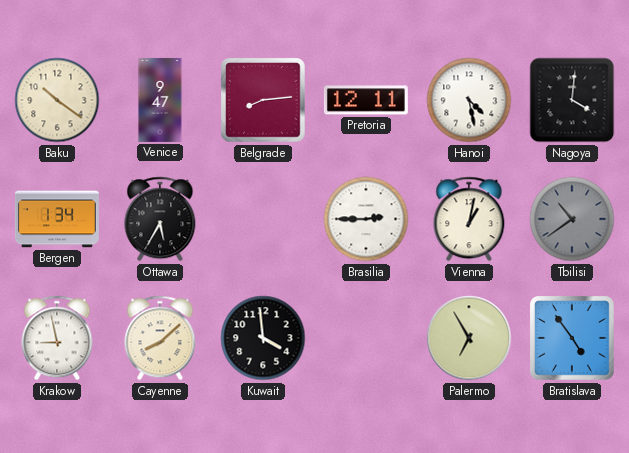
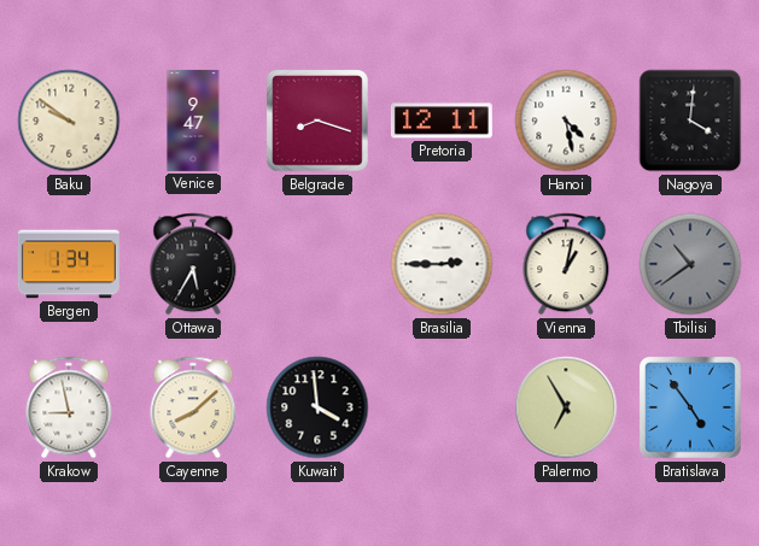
Baku: 10:21 -> 9:51
Belgrade: 8:14 -> 8:18
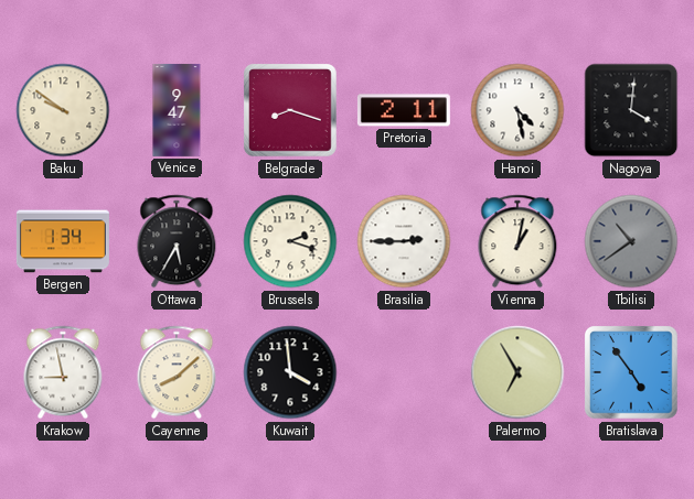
Pretoria: 12:11 -> 2:11
Brussels: none -> 2:18
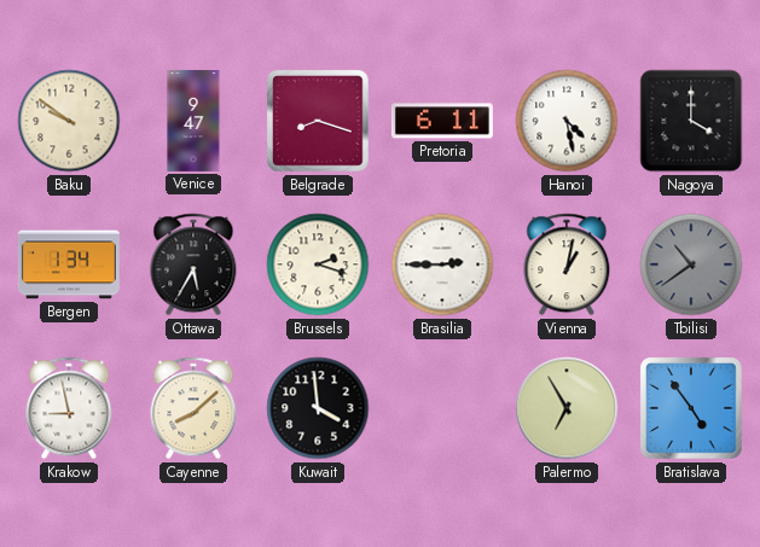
Pretoria: 2:11 -> 6:11
Nagoya: 4:01 -> 4:00
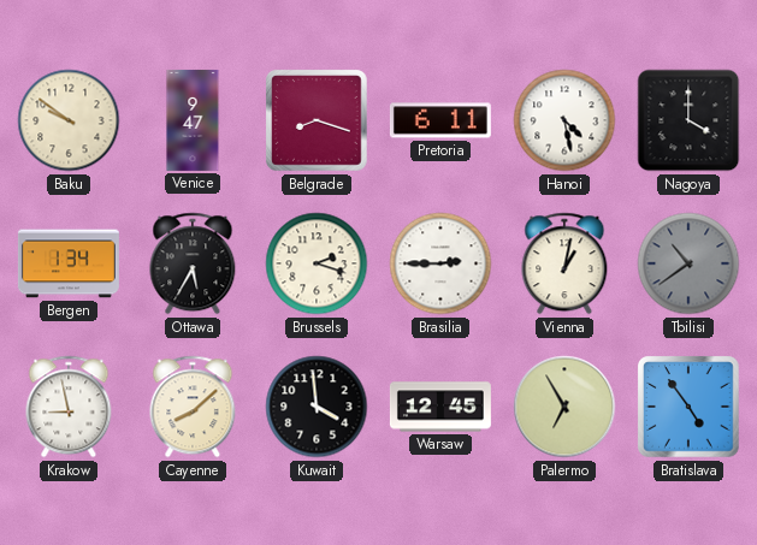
Warsaw: none -> 12:45
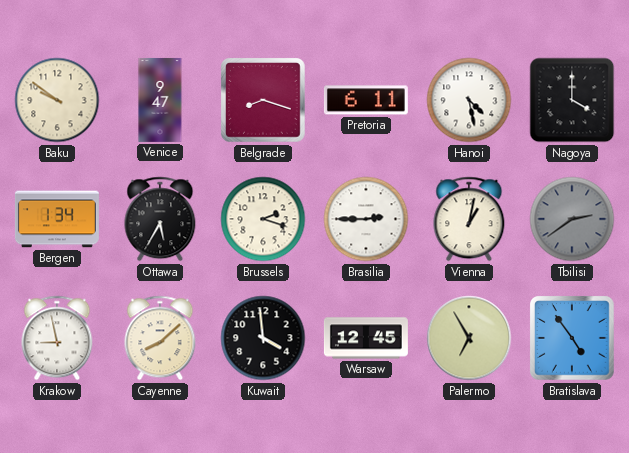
Tbilisi: 10:39 -> 2:39
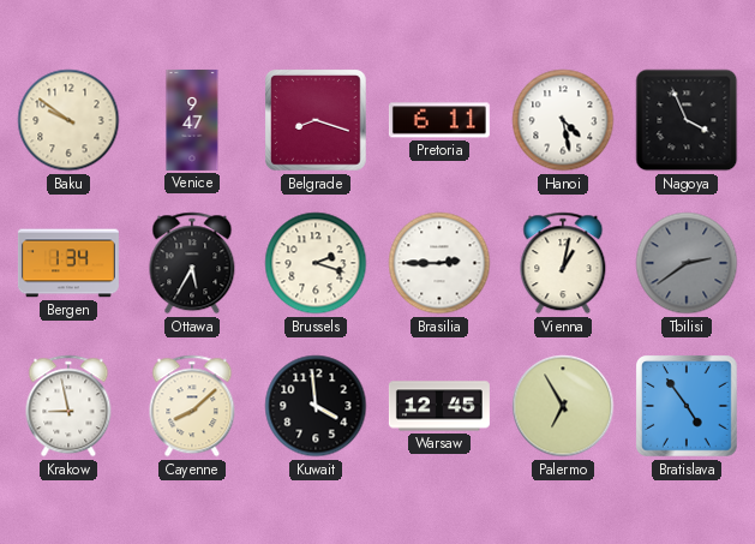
Nagoya: 4:00 -> 3:56
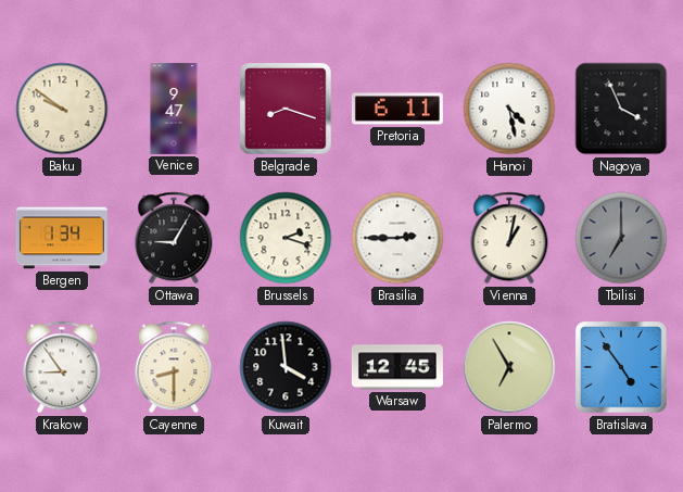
Ottawa: 5:35 -> 9:05
Tbilisi: 2:39 -> 7:00
Krakow: 8:58 -> 8:54
Cayenne: 8:08 -> 8:30
